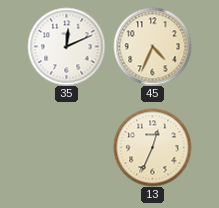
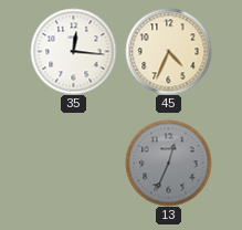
35: 12:11 -> 12:16
13 dial: cream -> grey
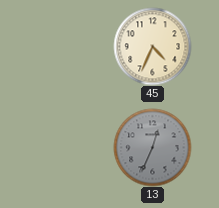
35: 12:16 -> none
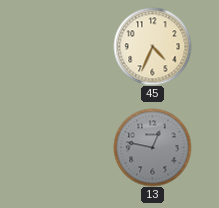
13: 12:34 -> 12:47
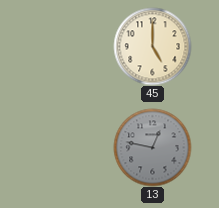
45: 4:34 -> 5:00
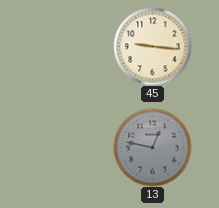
45: 5:00 -> 9:16
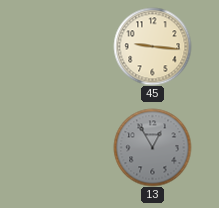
13: 12:47 -> 12:55
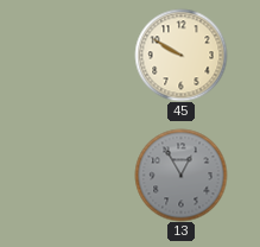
45: 9:16 -> 9:50
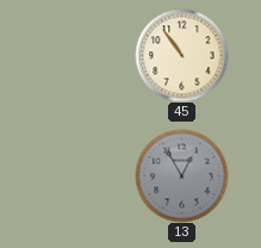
45: 9:50 -> 10:54
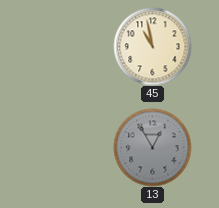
45: 10:54 -> 10:58
